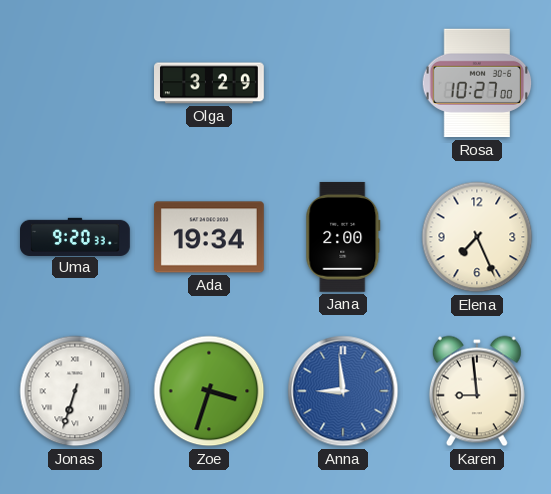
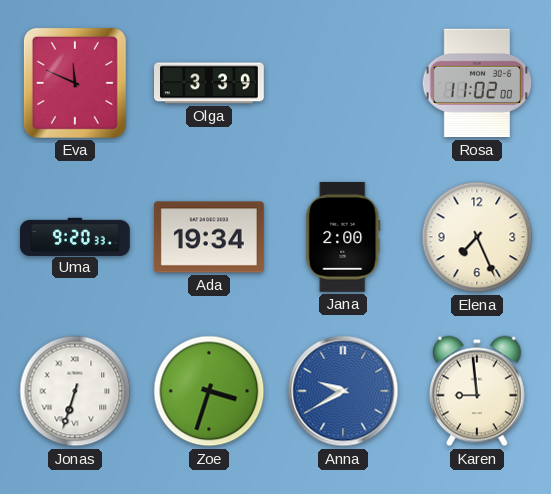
Eva: none -> 11:49
Olga: 3:29 -> 3:39
Rosa: 10:27 -> 11:02
Anna: 8:59 -> 9:40
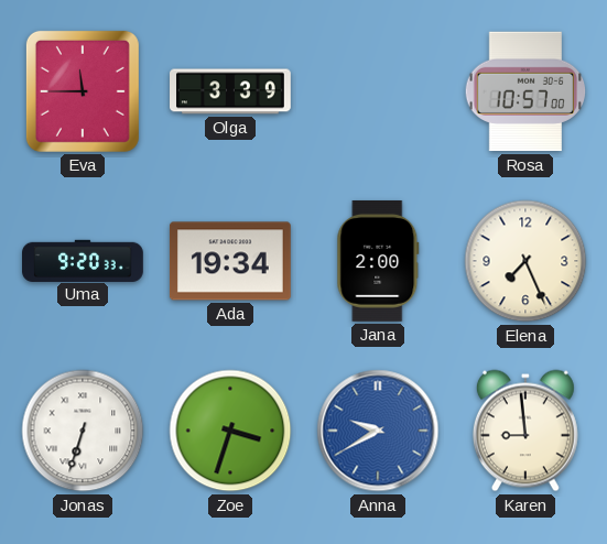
Eva: 11:49 -> 11:45
Rosa: 11:02 -> 10:57
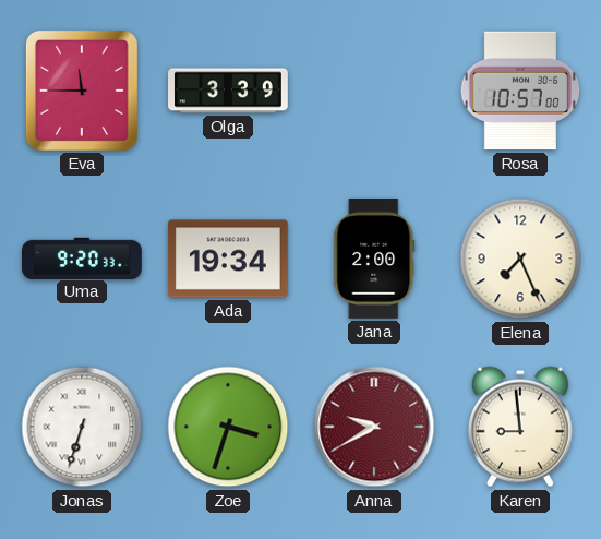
Anna dial: blue -> burgundy
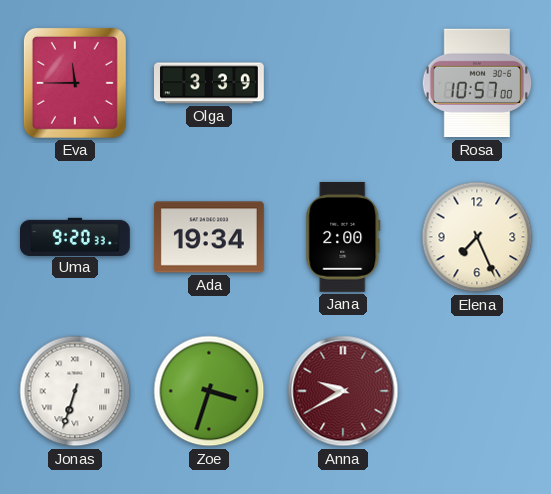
Karen: 8:59 -> none
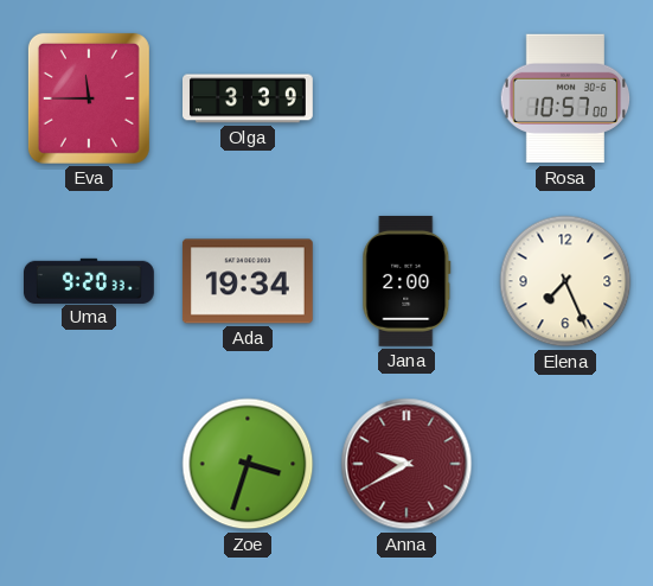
Jonas: 6:33 -> none
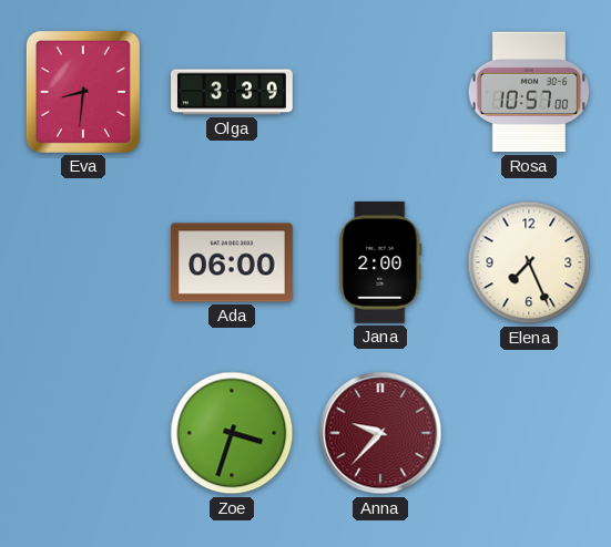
Eva: 11:45 -> 8:31
Uma: 9:20 -> none
Ada: 19:34 -> 06:00
Anna: 9:40 -> 9:37
